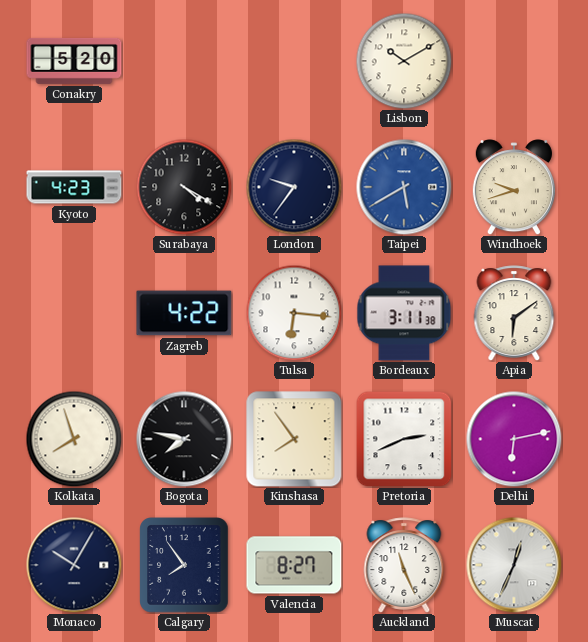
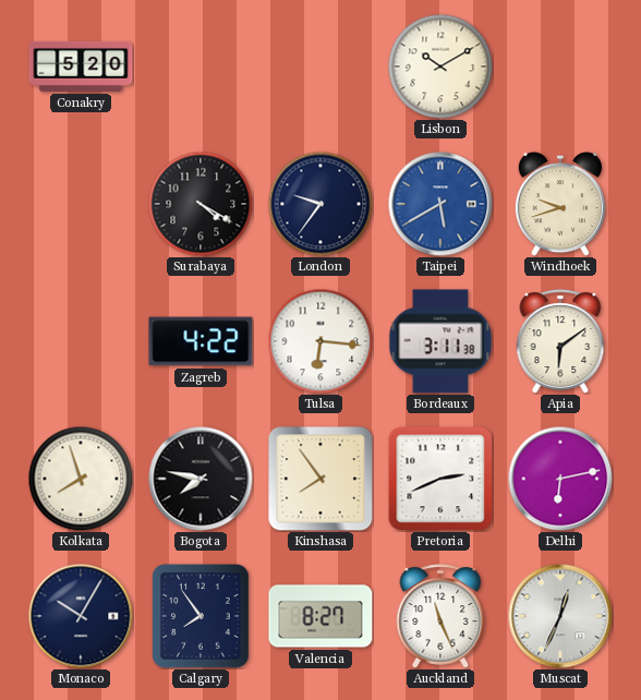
Kyoto: 4:23 -> none
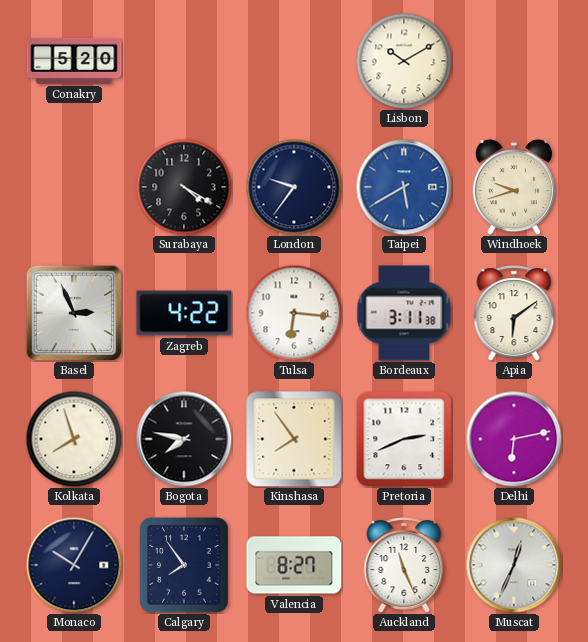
Basel: none -> 2:56
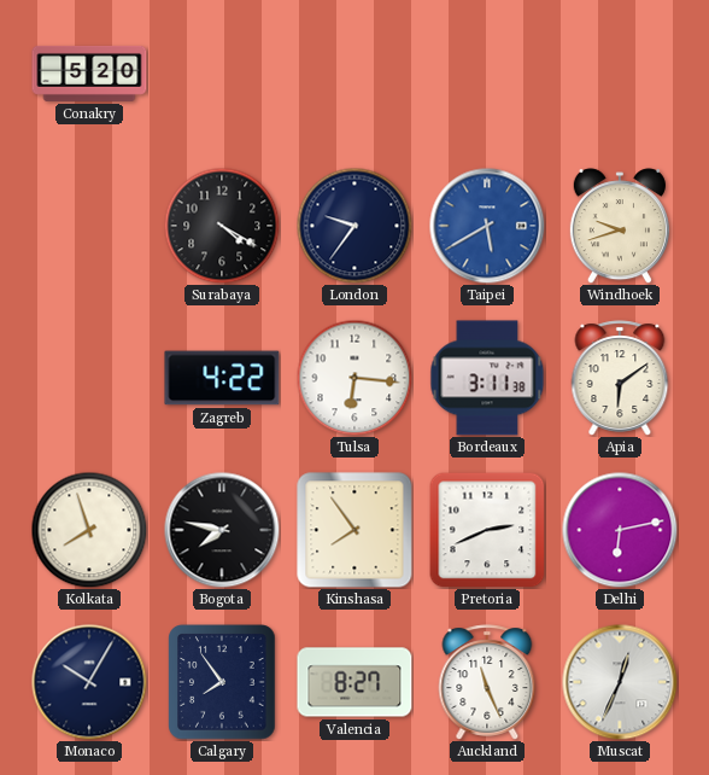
Lisbon: 10:10 -> none
Basel: 2:56 -> none
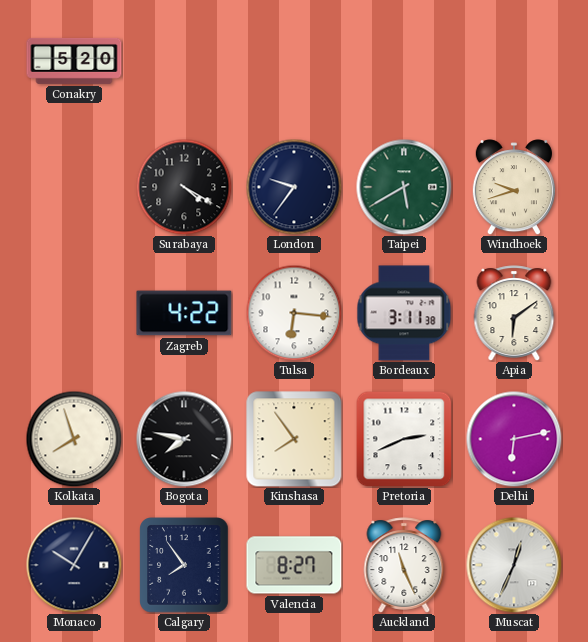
Taipei dial: blue -> green
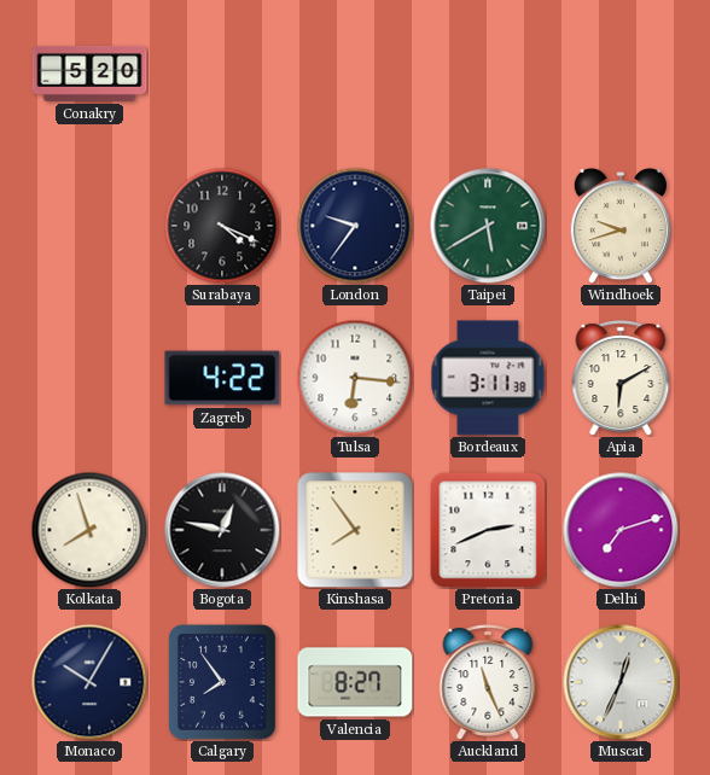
Surabaya: 4:20 -> 4:19
Apia: 6:09 -> 6:10
Bogota: 7:47 -> 12:47
Delhi: 6:13 -> 7:12
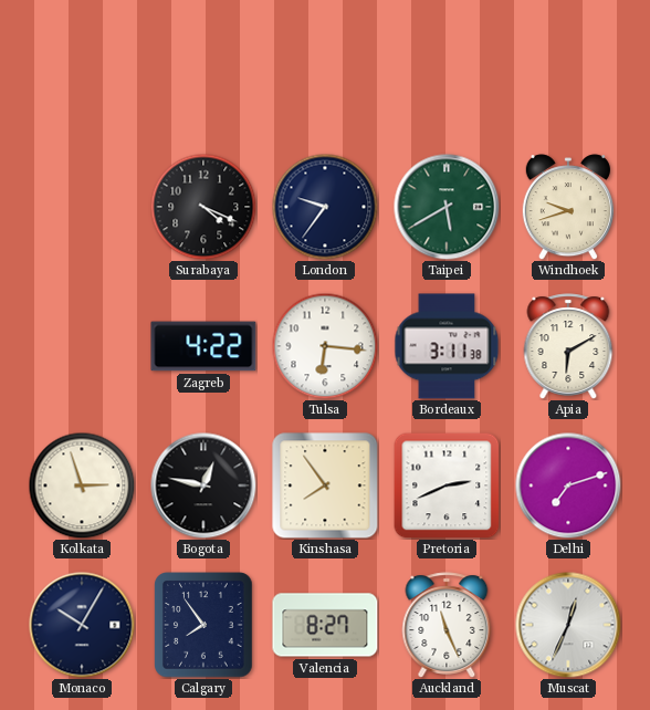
Conakry: 5:20 -> none
Kolkata: 7:57 -> 2:57
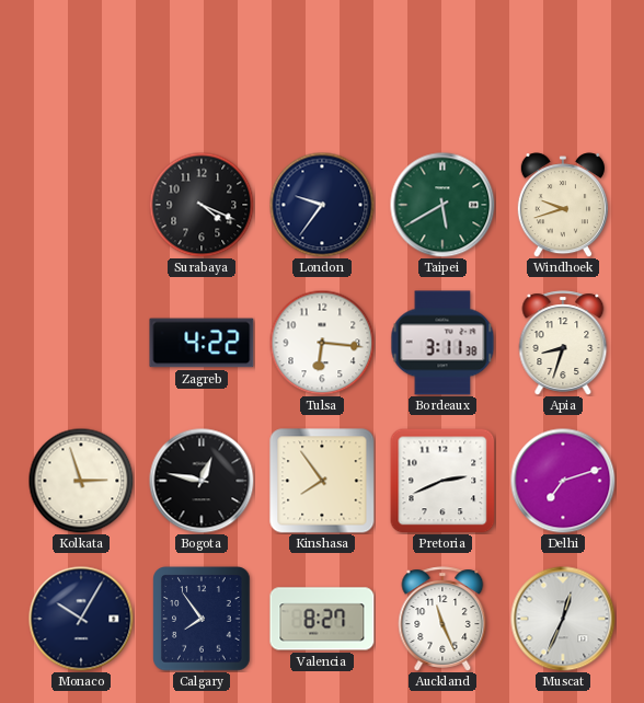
Apia: 6:10 -> 8:33
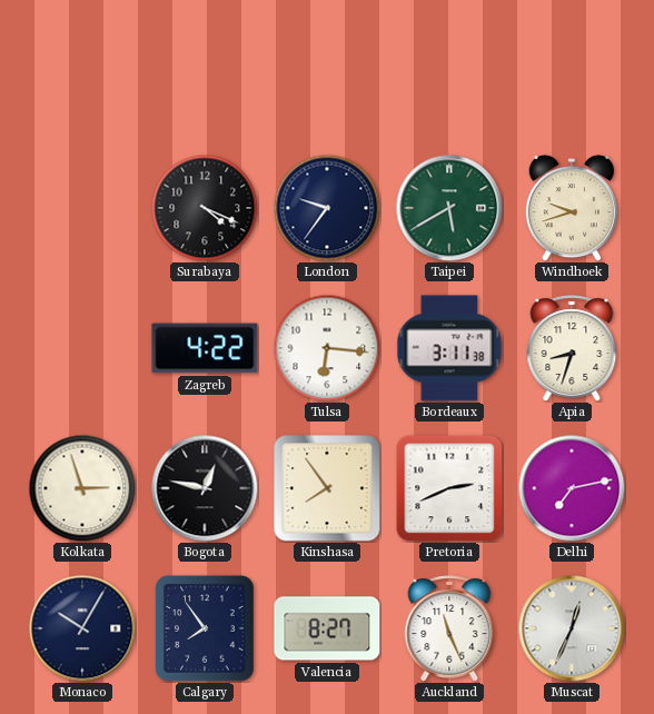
Delhi: 7:12 -> 7:13
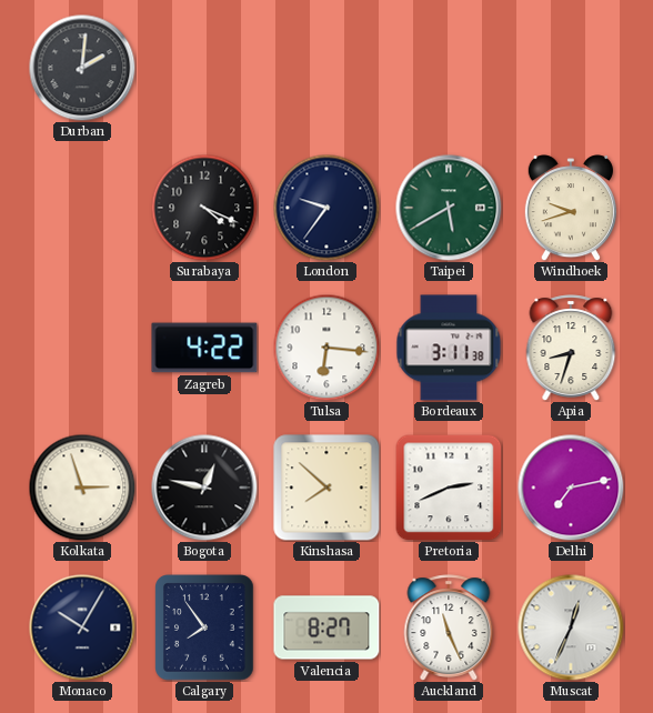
Durban: none -> 2:01
Kinshasa: 7:54 -> 7:52
